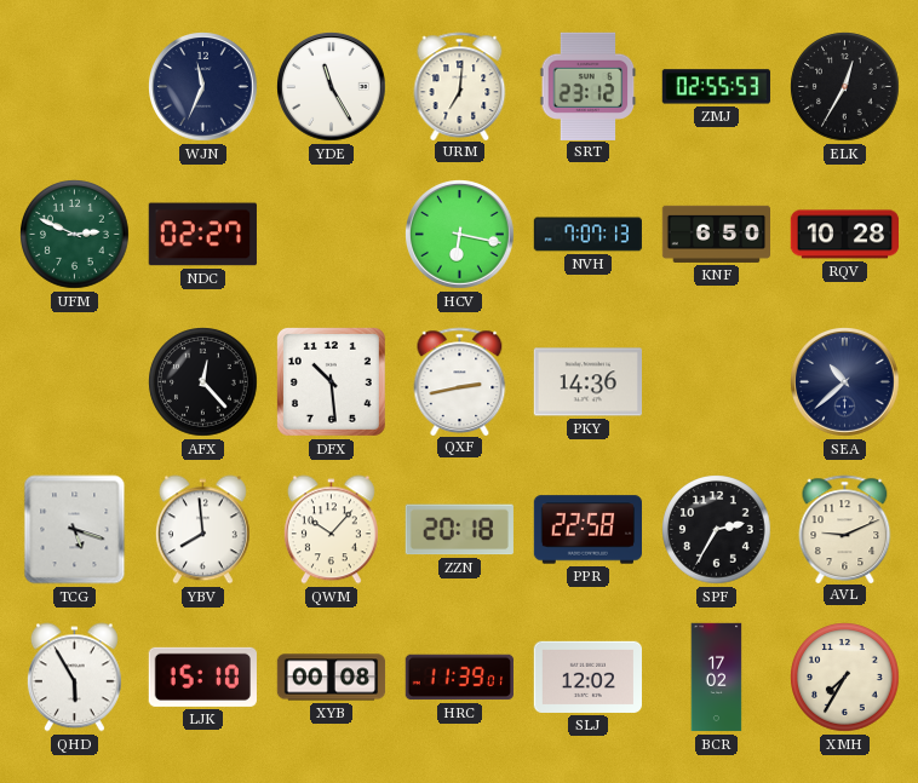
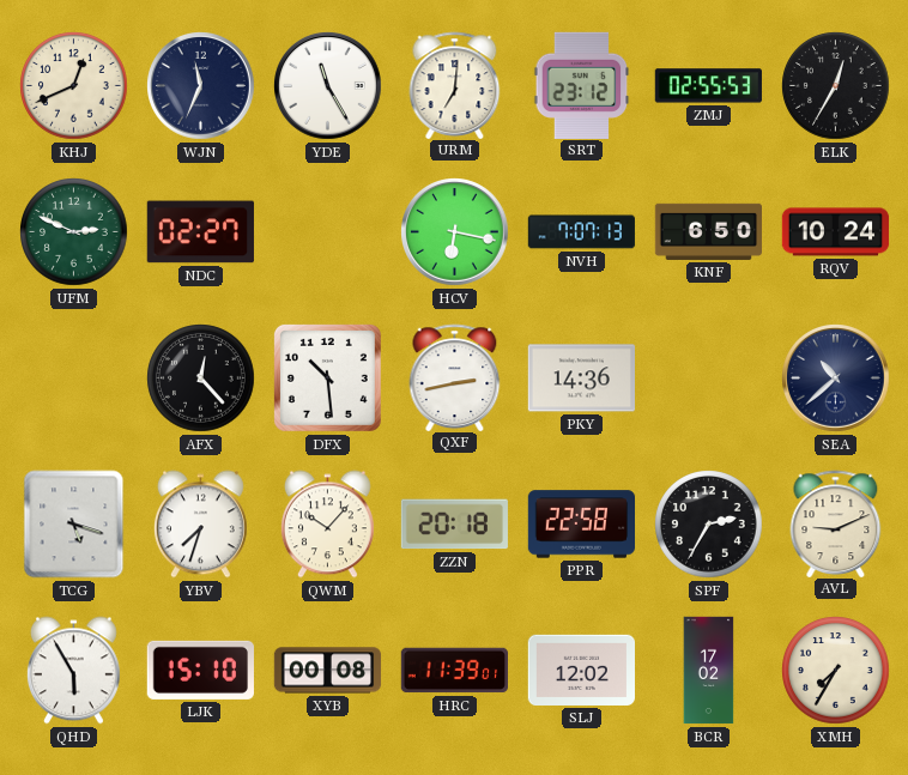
KHJ: none -> 12:41
RQV: 10:28 -> 10:24
YBV: 7:59 -> 7:33
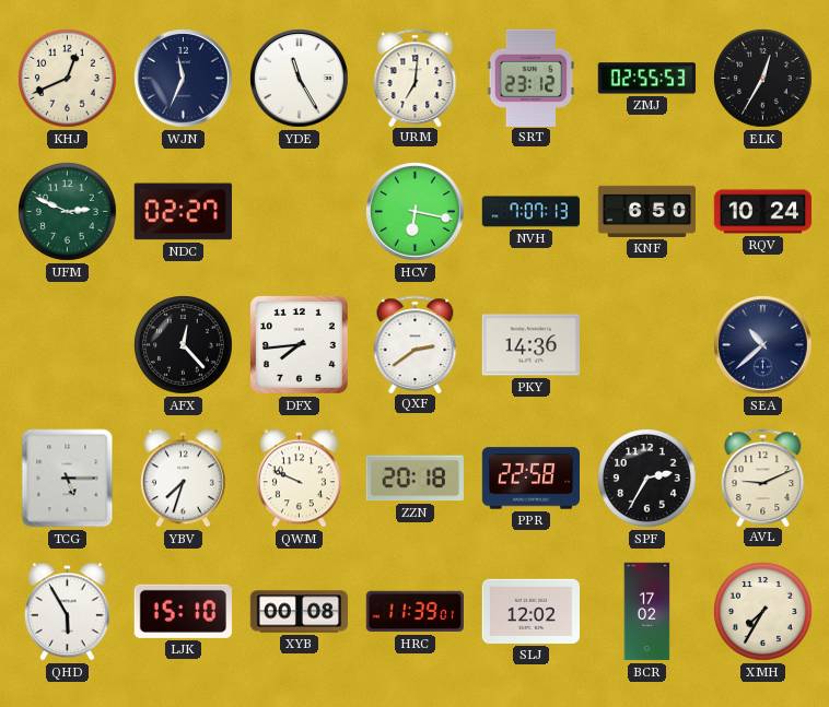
DFX: 10:29 -> 7:44
QXF: 2:43 -> 2:39
TCG: 5:18 -> 5:15
QWM: 10:07 -> 9:49
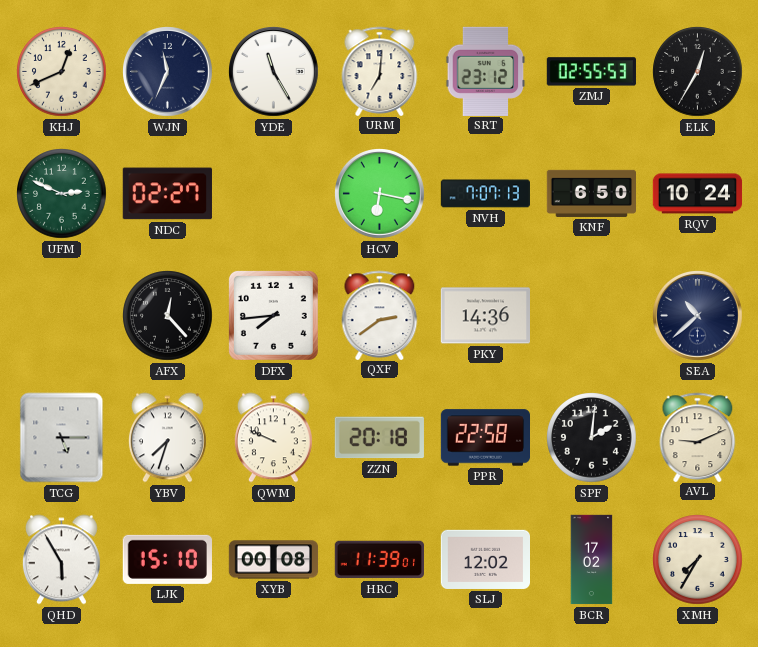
SPF: 2:35 -> 2:01
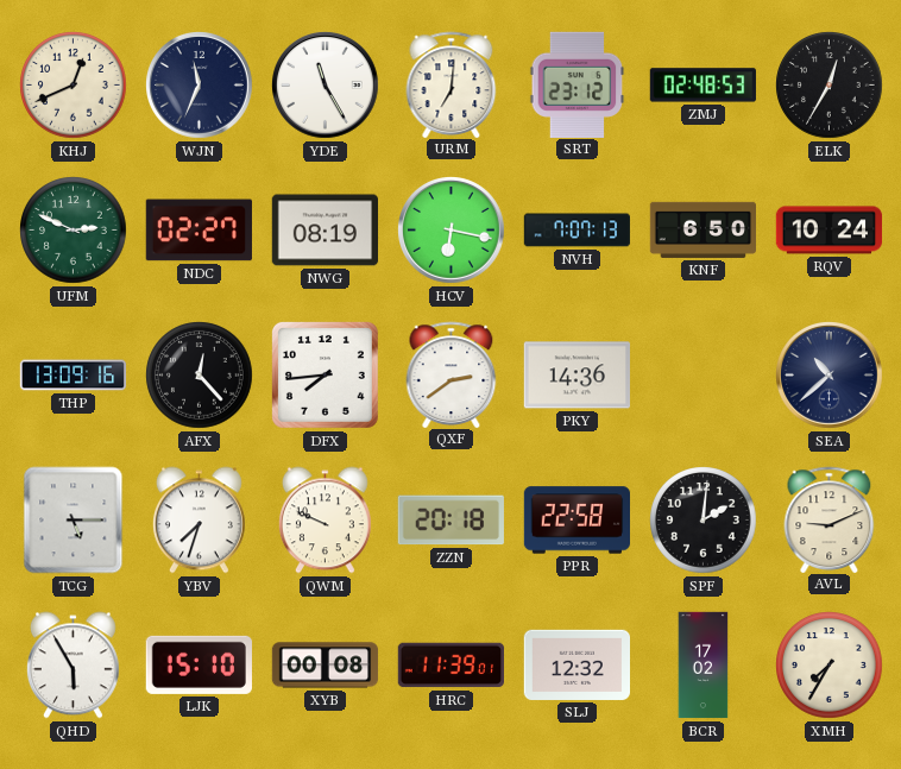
ZMJ: 02:55 -> 02:48
NWG: none -> 08:19
THP: none -> 13:09
SLJ: 12:02 -> 12:32
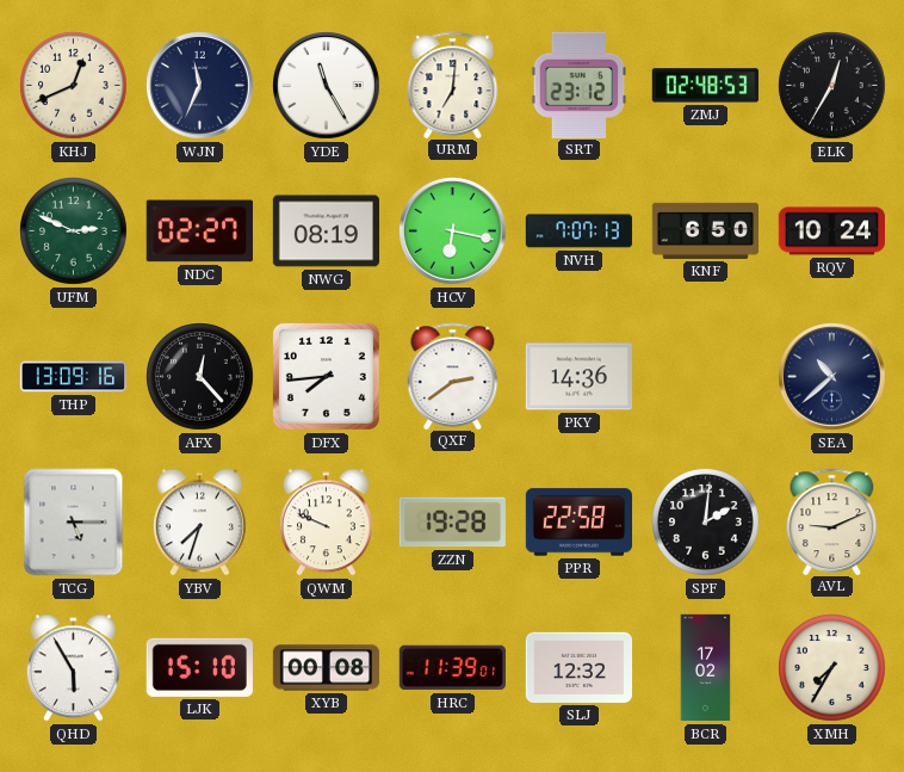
ZZN: 20:18 -> 19:28
